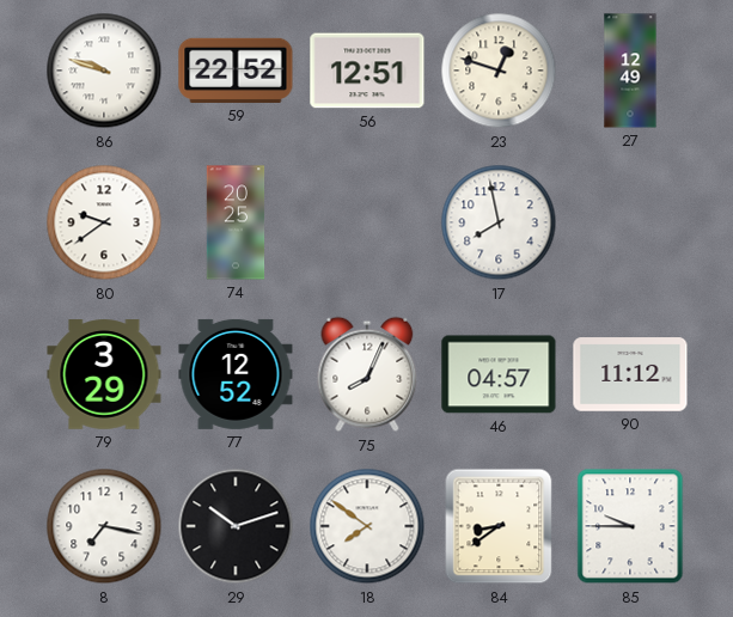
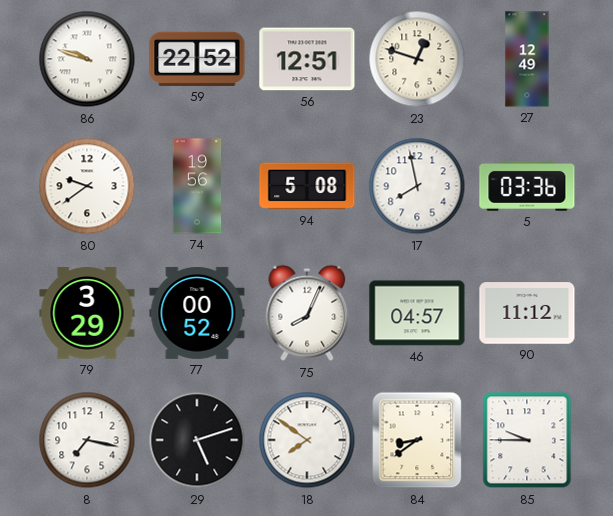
74: 20:25 -> 19:56
94: none -> 5:08
5: none -> 03:36
77: 12:52 -> 00:52
29: 10:12 -> 5:12
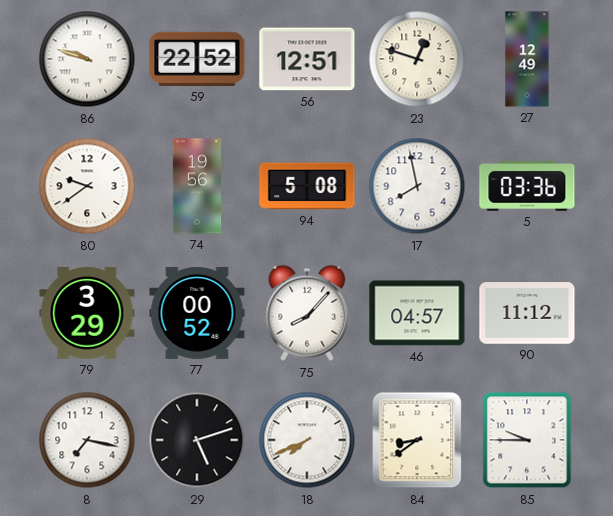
75: 8:04 -> 8:07
18: 7:51 -> 7:41
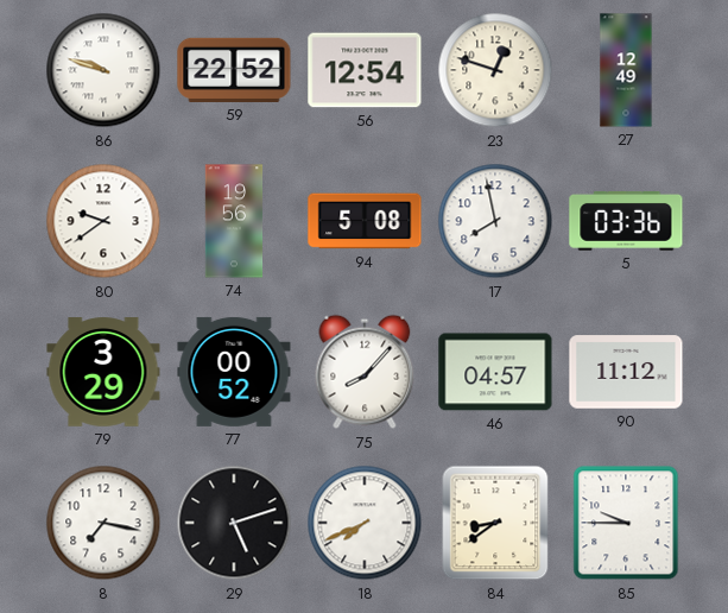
56: 12:51 -> 12:54
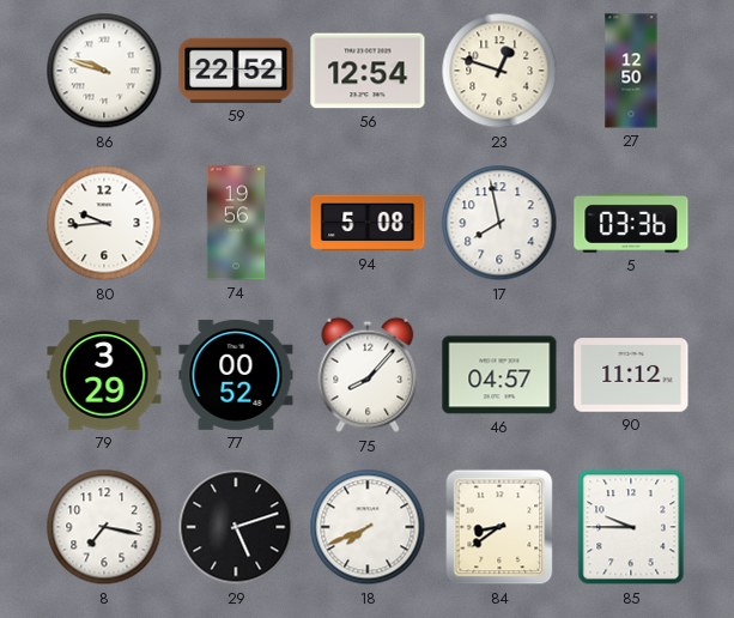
27: 12:49 -> 12:50
80: 9:39 -> 9:44
